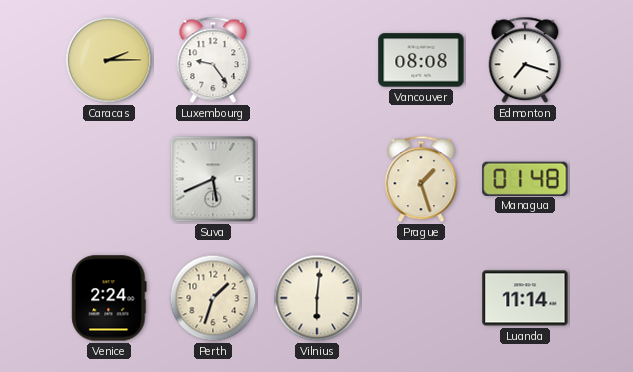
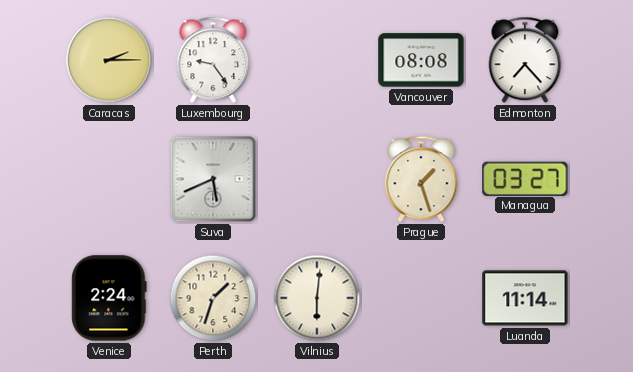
Edmonton: 7:18 -> 7:23
Managua: 01:48 -> 03:27
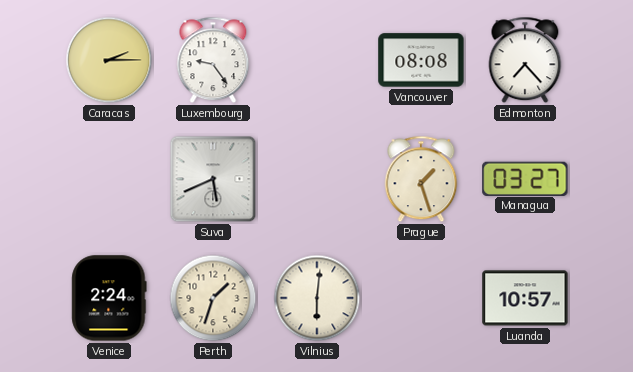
Luanda: 11:14 -> 10:57
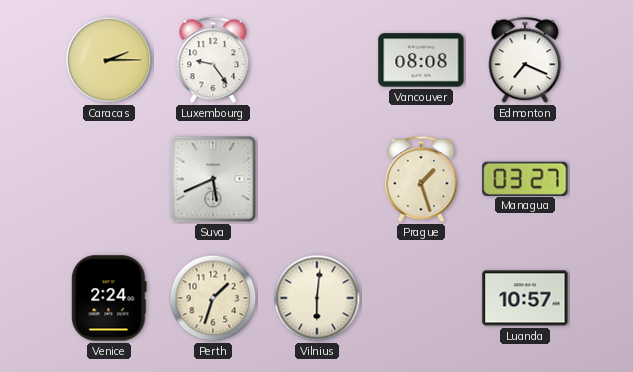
Edmonton: 7:23 -> 7:19
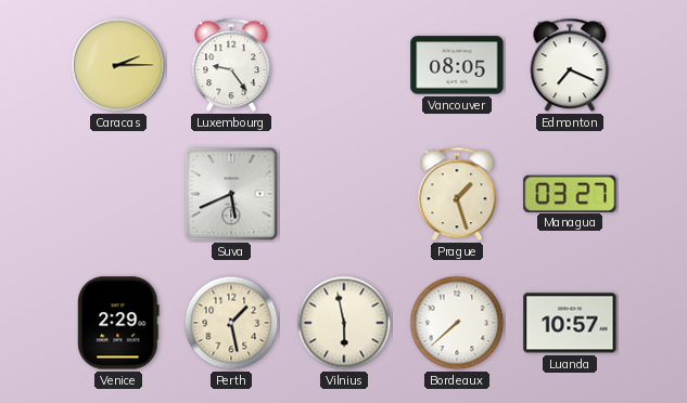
Vancouver: 08:08 -> 08:05
Venice: 2:24 -> 2:29
Perth: 1:33 -> 1:28
Vilnius: 6:01 -> 5:58
Bordeaux: none -> 7:38
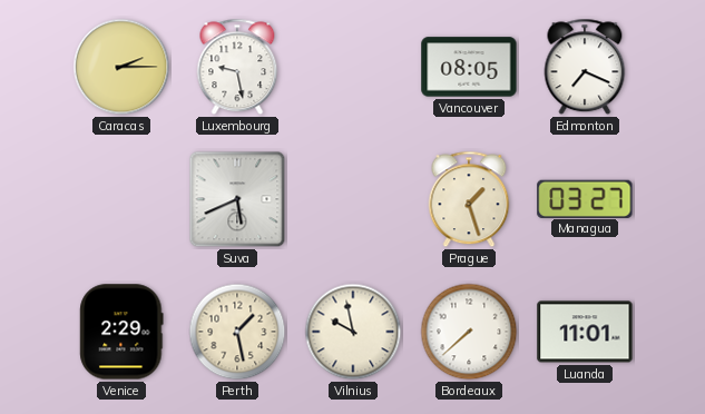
Luxembourg: 9:24 -> 9:28
Vilnius: 5:58 -> 9:58
Luanda: 10:57 -> 11:01
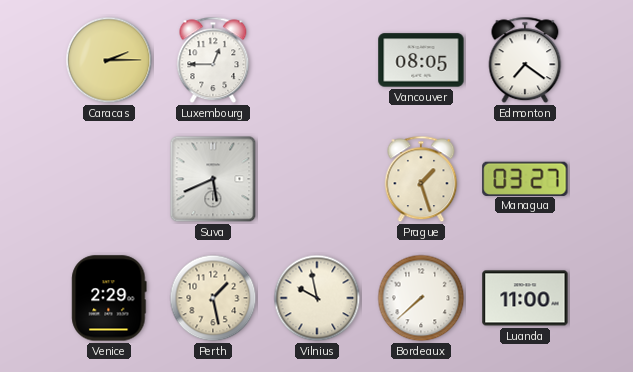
Luxembourg: 9:28 -> 12:45
Edmonton: 7:19 -> 7:21
Luanda: 11:01 -> 11:00
